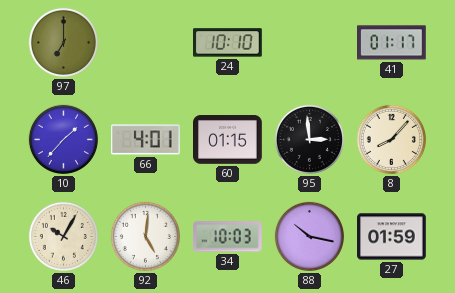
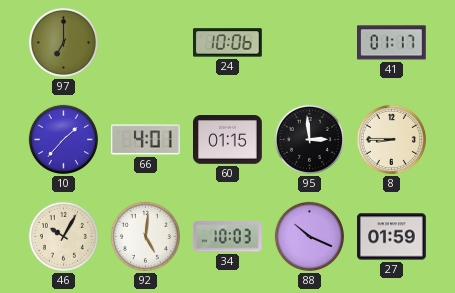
24: 10:10 -> 10:06
8: 8:07 -> 8:45
88: 10:17 -> 10:19
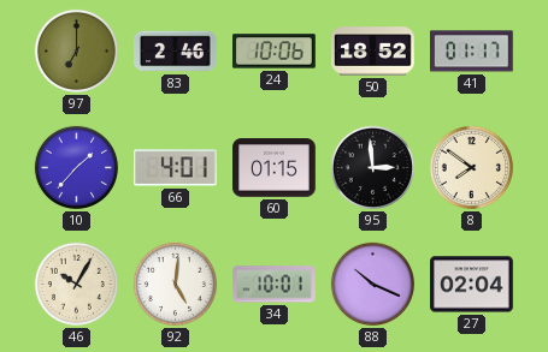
83: none -> 2:46
50: none -> 18:52
8: 8:45 -> 7:51
34: 10:03 -> 10:01
27: 01:59 -> 02:04
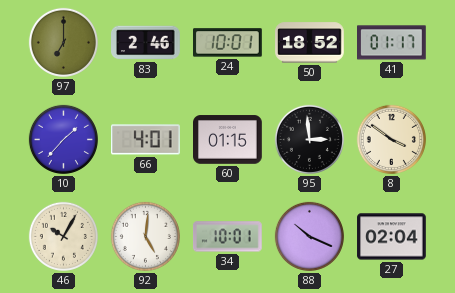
24: 10:06 -> 10:01
8: 7:51 -> 3:51
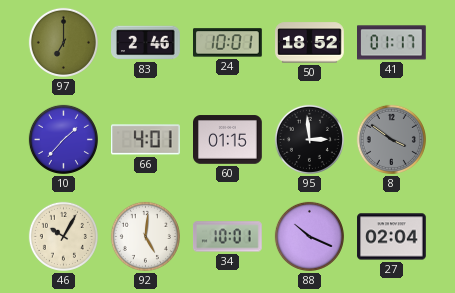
8 dial: cream -> grey
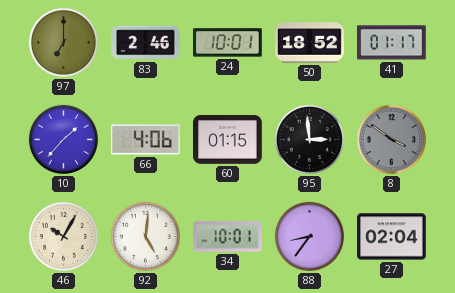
66: 4:01 -> 4:06
88: 10:19 -> 8:36
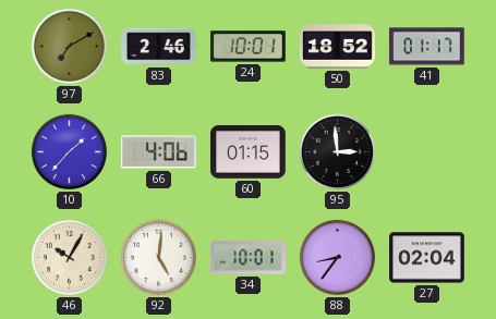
97: 7:00 -> 7:10
8: 3:51 -> none
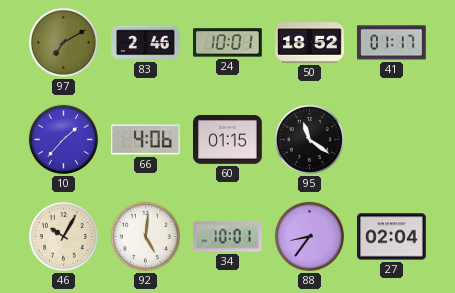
95: 2:59 -> 11:21
